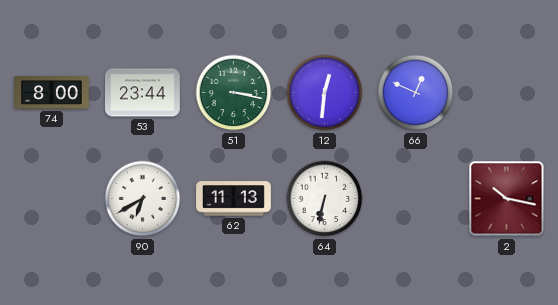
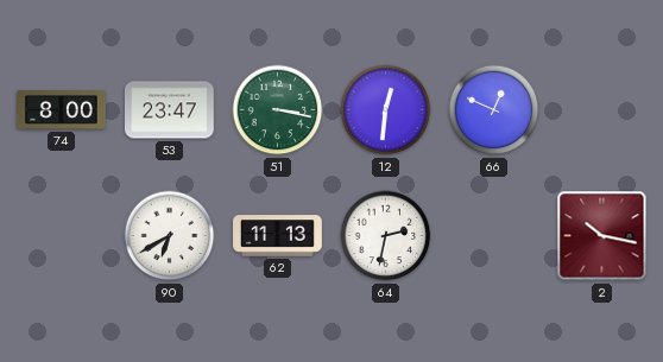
53: 23:44 -> 23:47
64: 6:32 -> 2:32
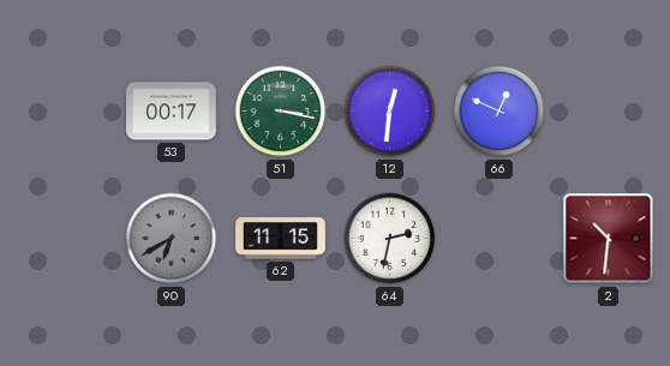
74: 8:00 -> none
53: 23:47 -> 00:17
90 dial: white -> grey
62: 11:13 -> 11:15
2: 10:17 -> 10:31
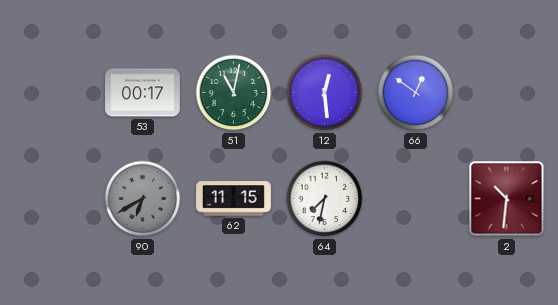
51: 3:17 -> 11:02
12: 12:31 -> 12:29
66: 12:49 -> 12:51
64: 2:32 -> 7:32
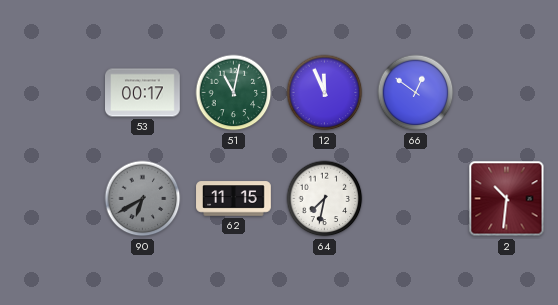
12: 12:29 -> 11:56
